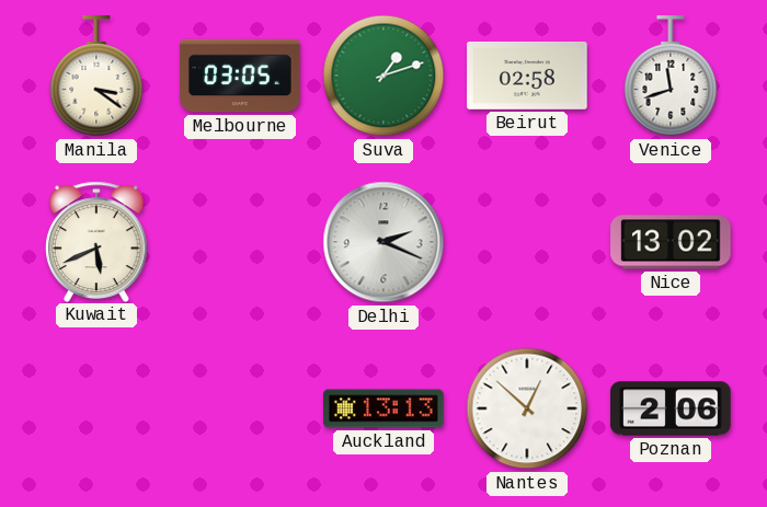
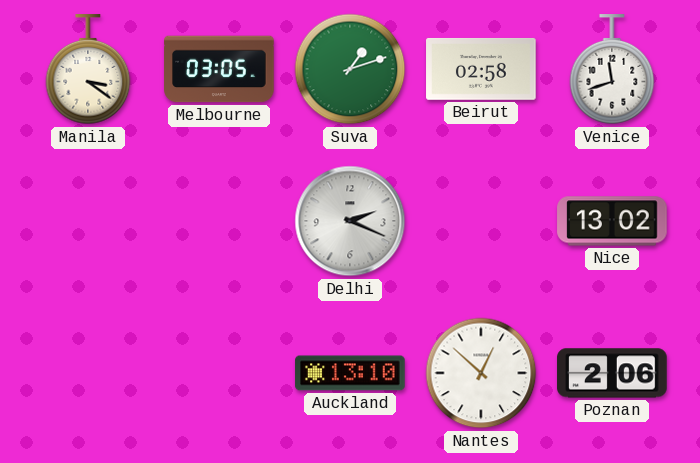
Kuwait: 5:41 -> none
Auckland: 13:13 -> 13:10
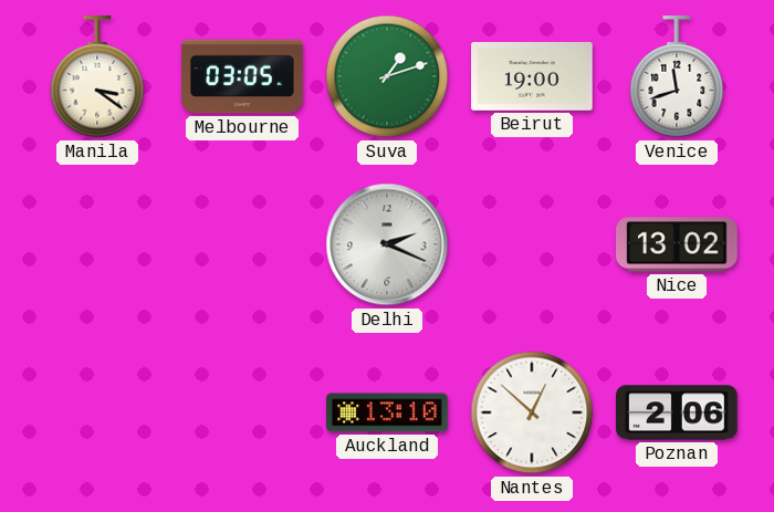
Beirut: 02:58 -> 19:00
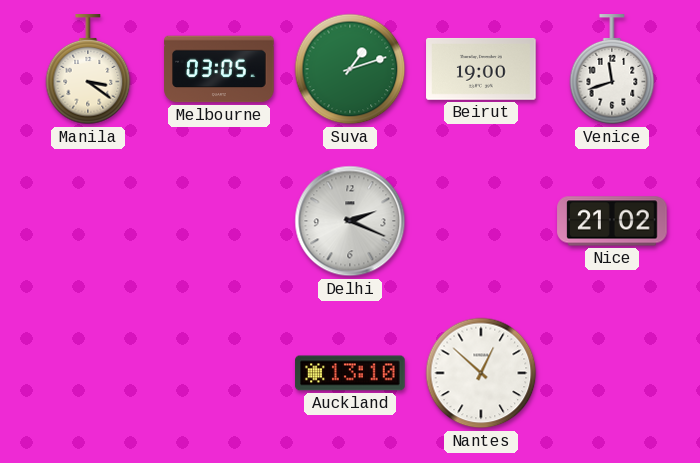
Nice: 13:02 -> 21:02
Poznan: 2:06 -> none
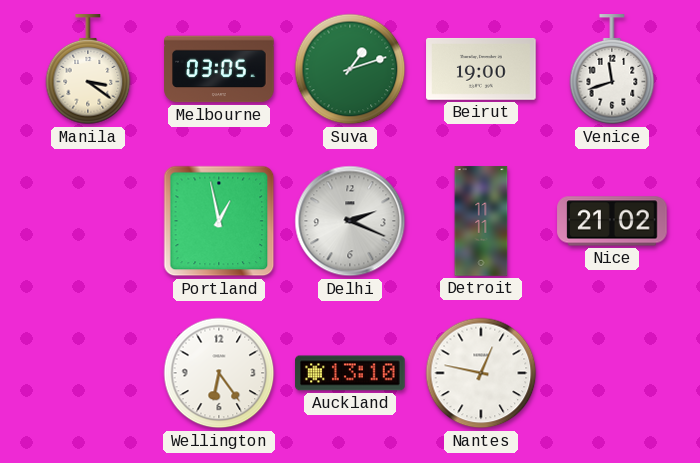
Portland: none -> 12:58
Detroit: none -> 11:11
Wellington: none -> 6:24
Nantes: 12:52 -> 12:47
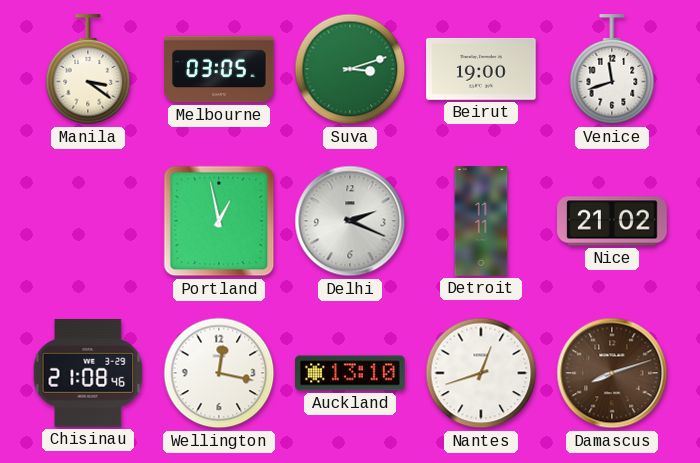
Suva: 1:12 -> 3:12
Chisinau: none -> 21:08
Wellington: 6:24 -> 12:17
Nantes: 12:47 -> 12:42
Damascus: none -> 8:12
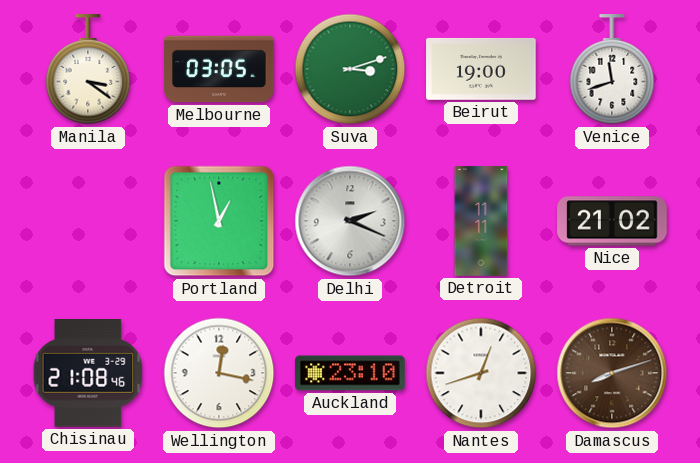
Auckland: 13:10 -> 23:10
